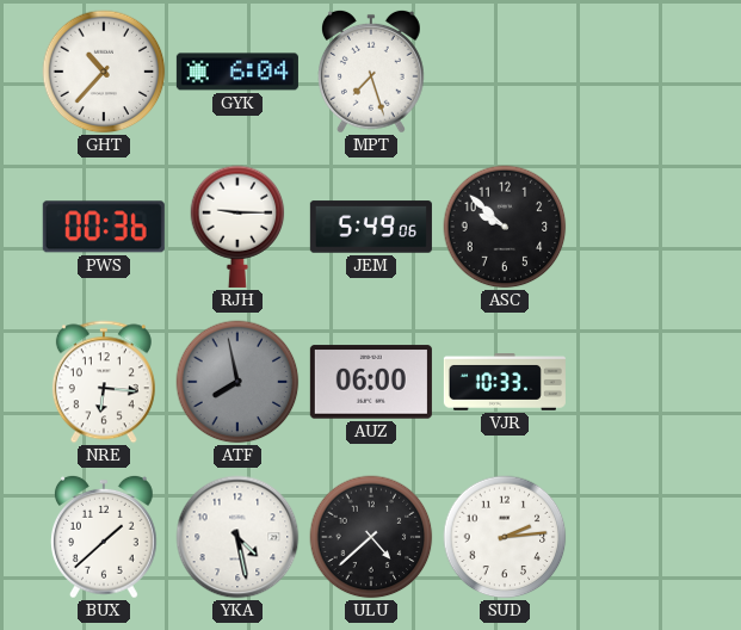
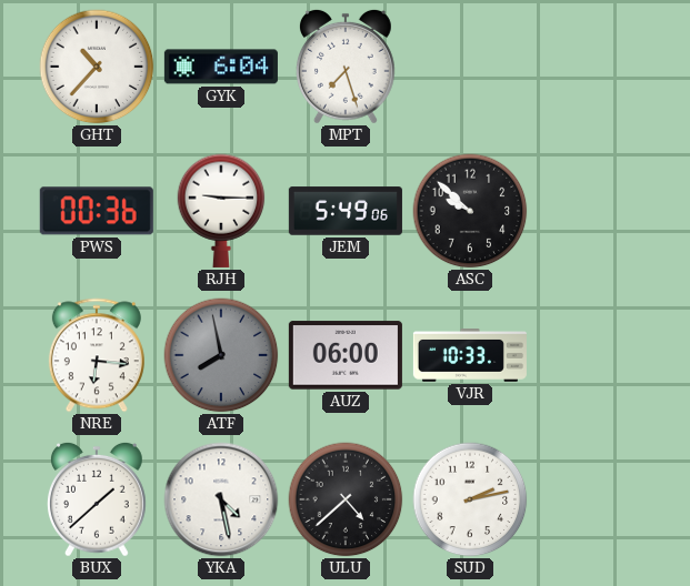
SUD: 2:14 -> 2:13
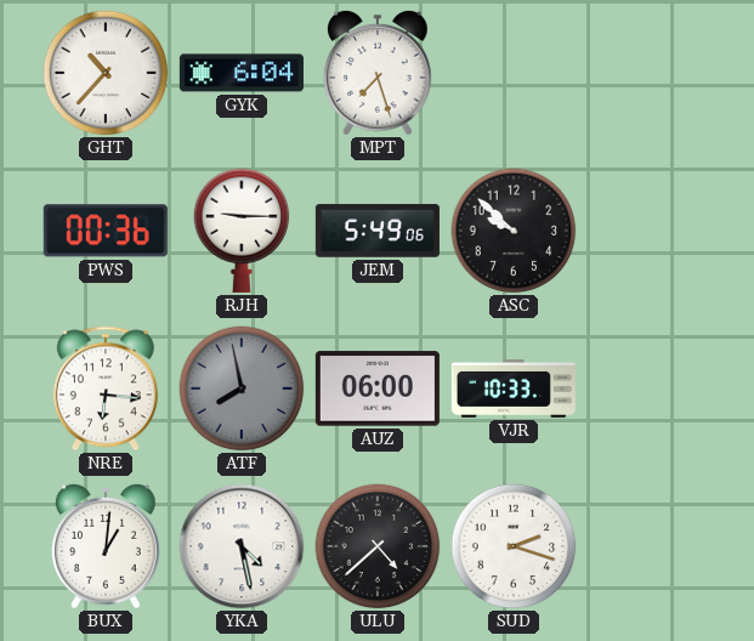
BUX: 1:38 -> 1:01
SUD: 2:13 -> 2:18
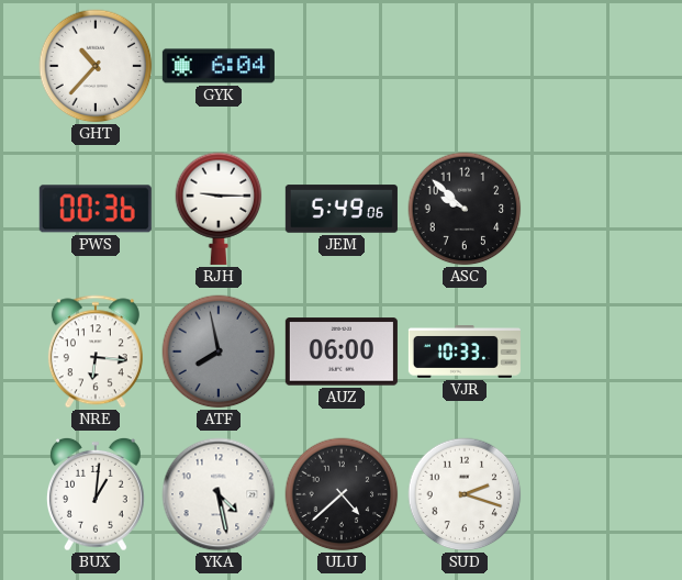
MPT: 7:27 -> none
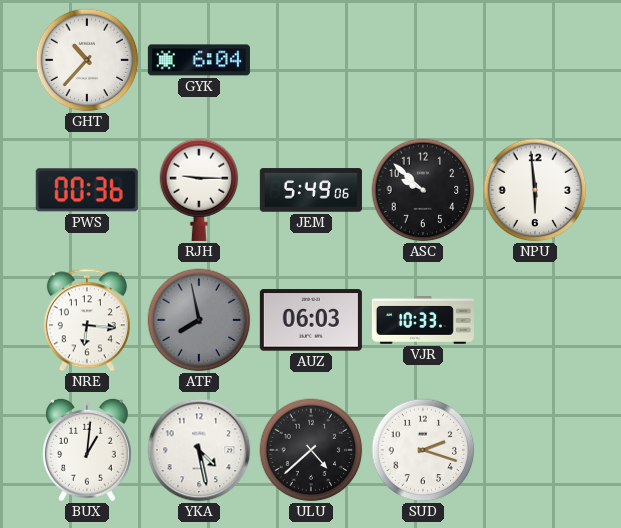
NPU: none -> 5:59
AUZ: 06:00 -> 06:03
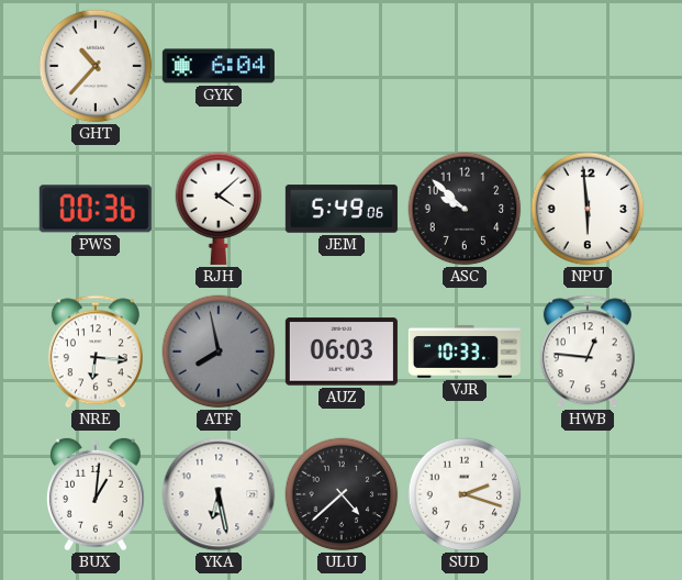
RJH: 9:15 -> 4:08
HWB: none -> 12:46
YKA: 4:28 -> 6:28
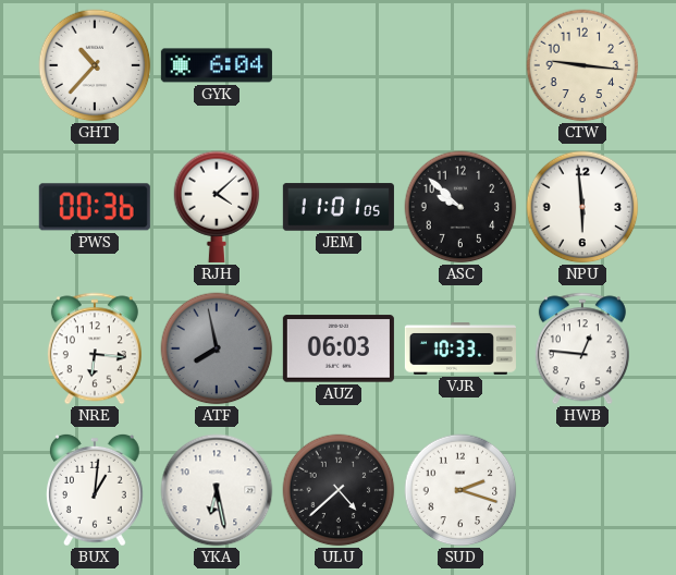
CTW: none -> 9:16
JEM: 5:49 -> 11:01
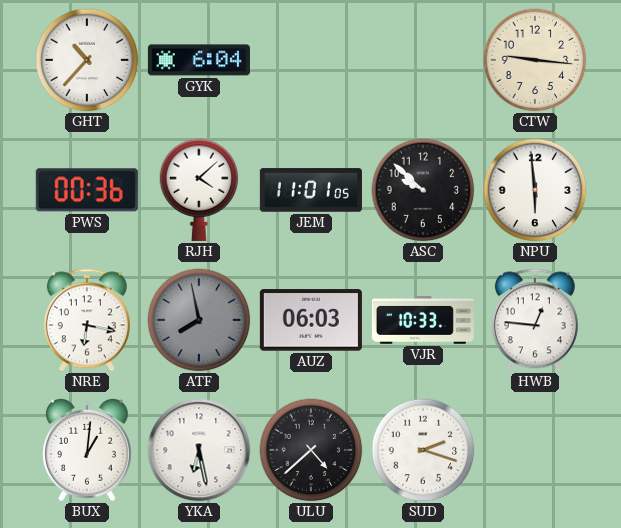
NRE: 6:16 -> 6:17
